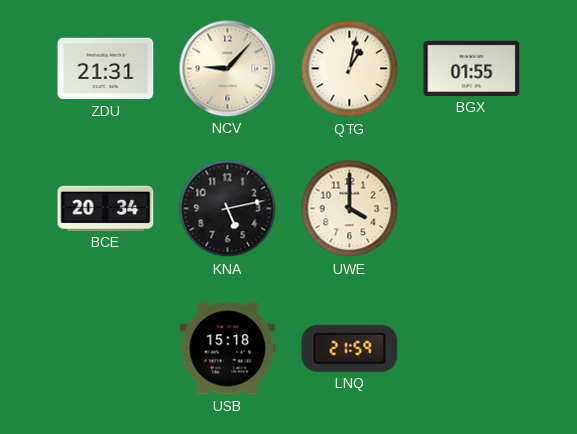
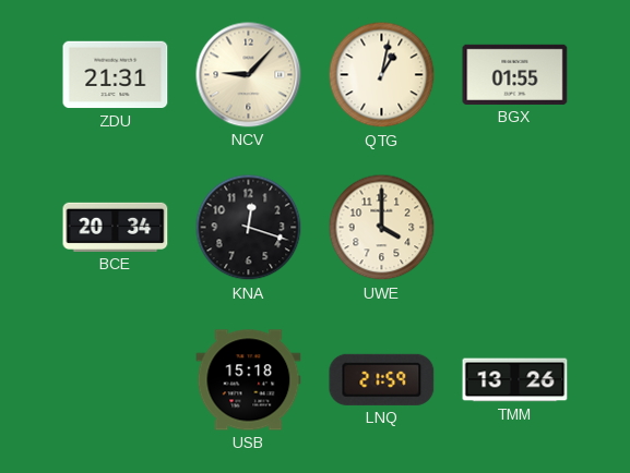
KNA: 5:13 -> 12:18
TMM: none -> 13:26
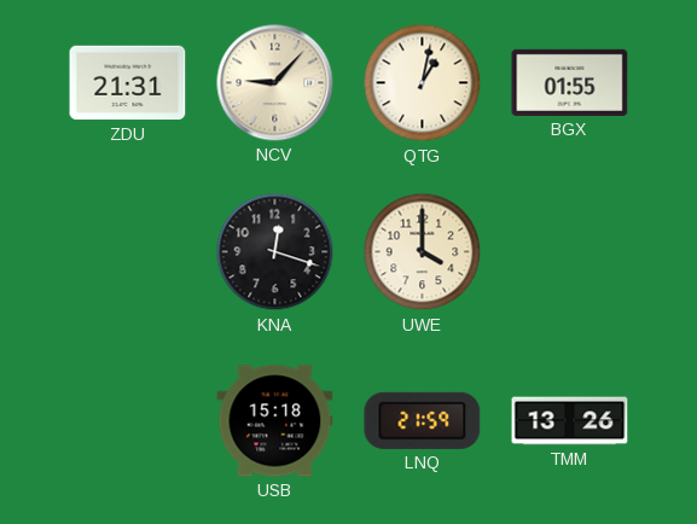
BCE: 20:34 -> none
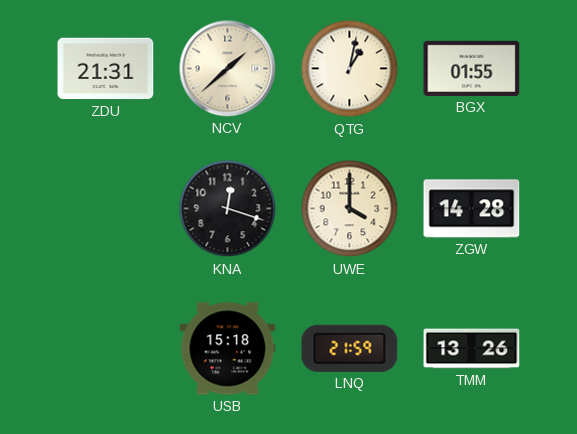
NCV: 9:07 -> 1:38
ZGW: none -> 14:28
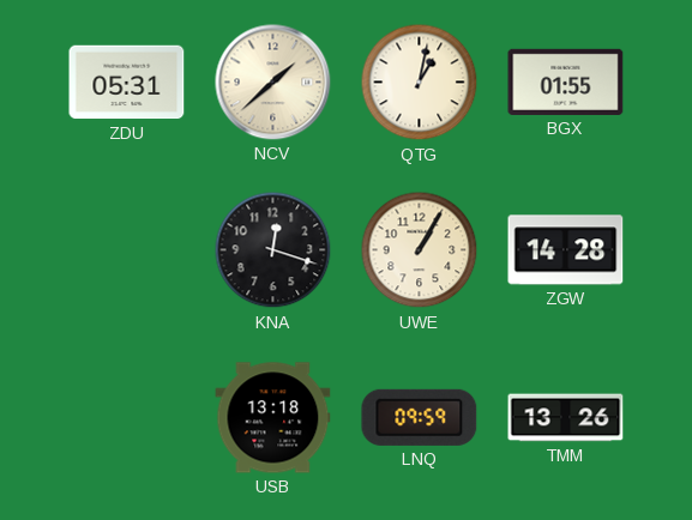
ZDU: 21:31 -> 05:31
UWE: 4:00 -> 1:05
USB: 15:18 -> 13:18
LNQ: 21:59 -> 09:59
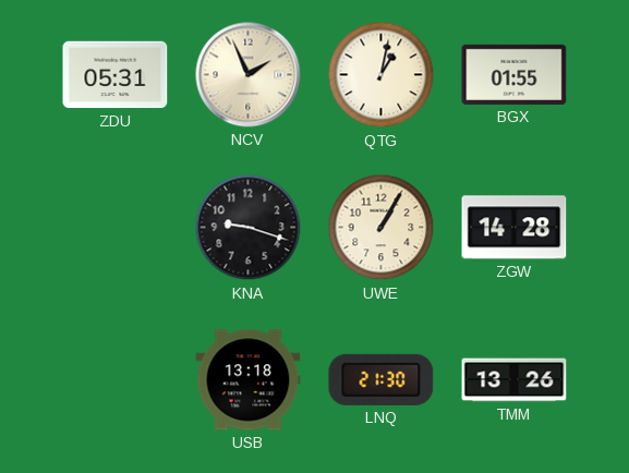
NCV: 1:38 -> 1:56
KNA: 12:18 -> 9:18
LNQ: 09:59 -> 21:30
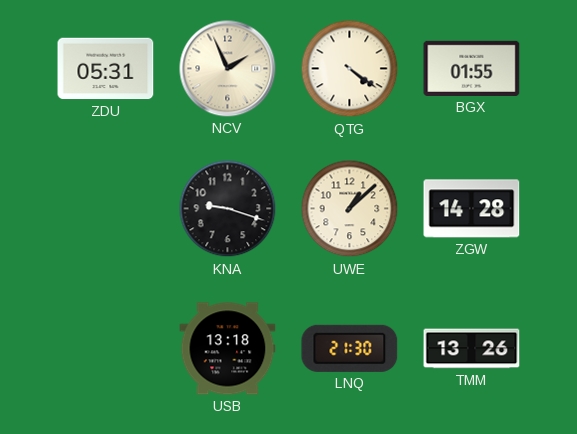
QTG: 1:02 -> 4:21
UWE: 1:05 -> 1:08
